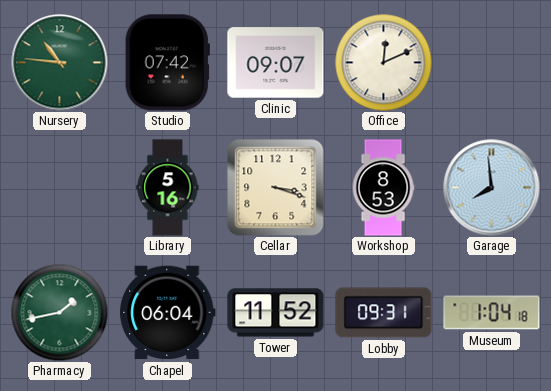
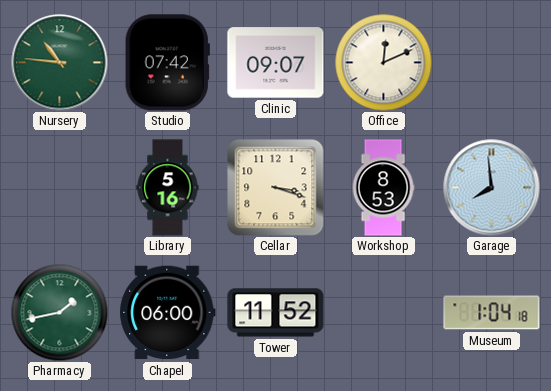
Chapel: 06:04 -> 06:00
Lobby: 09:31 -> none
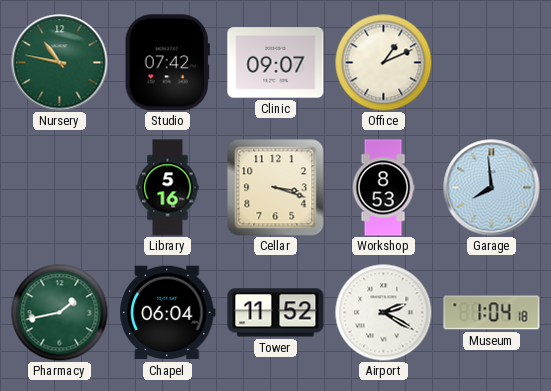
Nursery: 10:46 -> 10:47
Office: 12:11 -> 1:11
Chapel: 06:00 -> 06:04
Airport: none -> 2:20
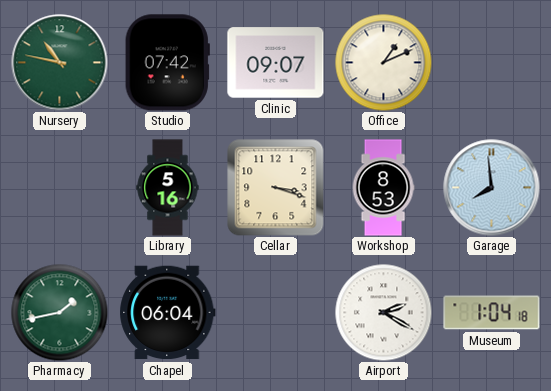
Tower: 11:52 -> none
